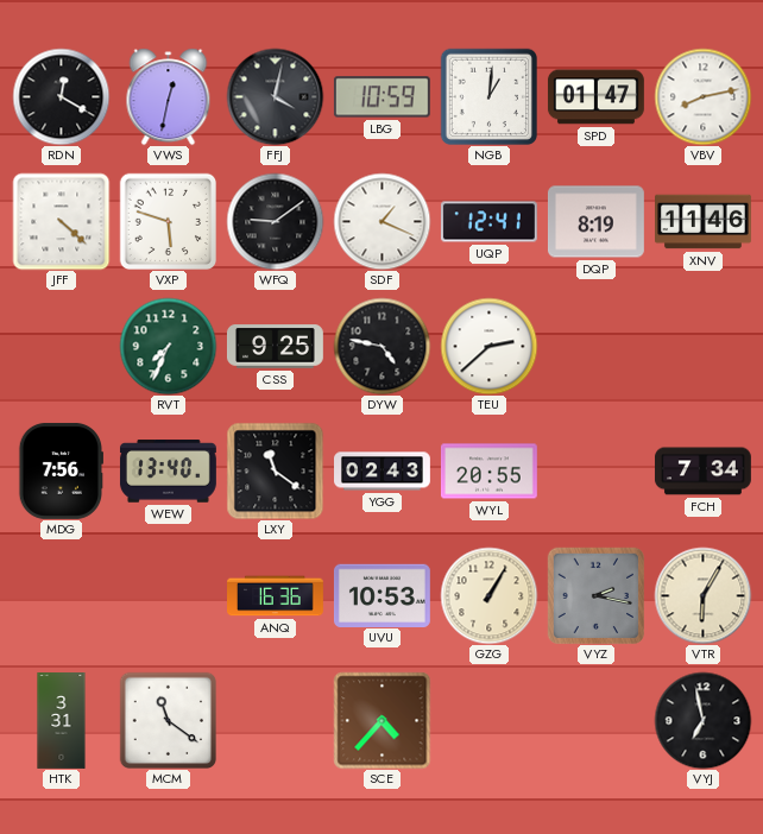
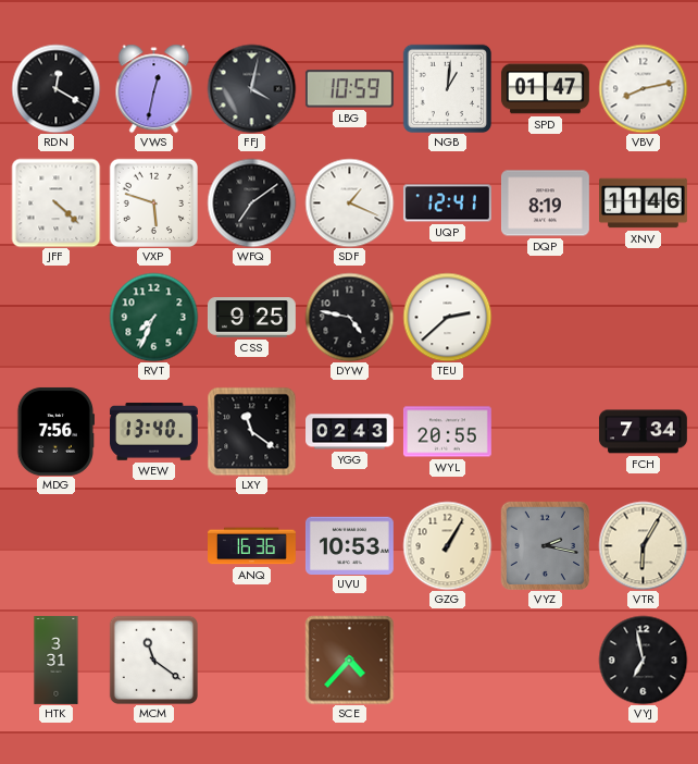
WFQ: 9:09 -> 7:09
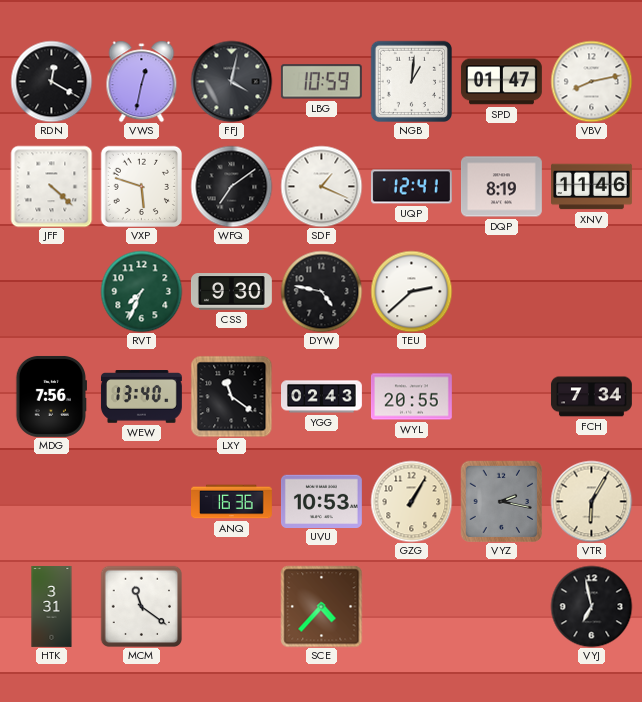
CSS: 9:25 -> 9:30
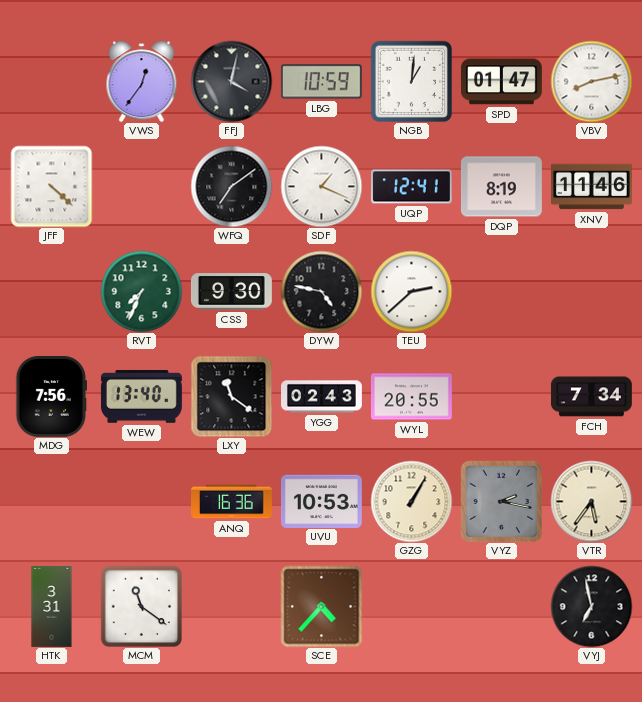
RDN: 12:20 -> none
VWS: 12:32 -> 12:36
VXP: 5:48 -> none
VTR: 6:05 -> 5:36
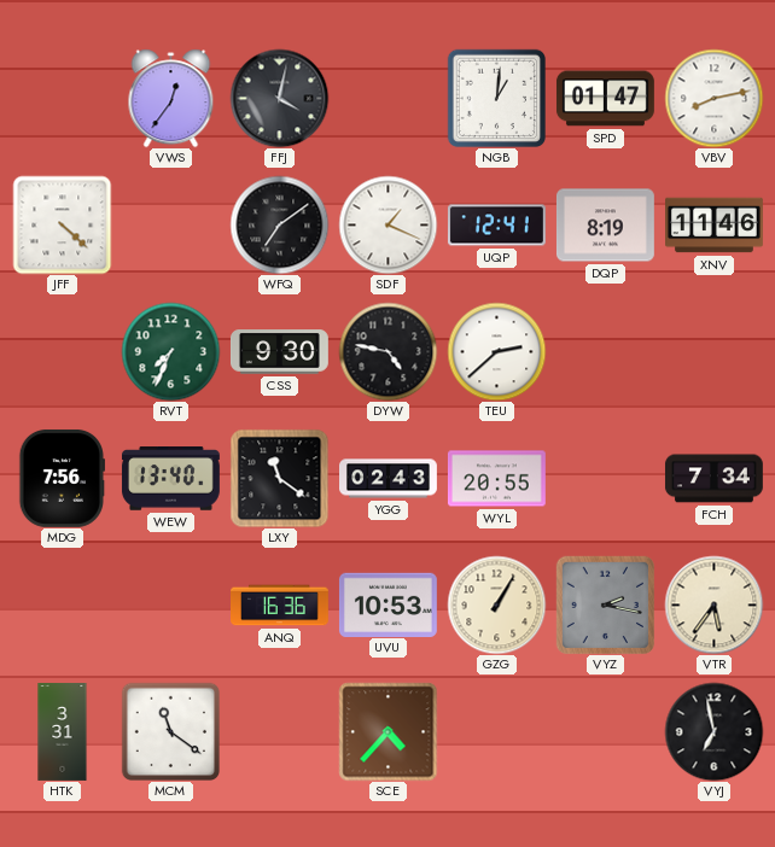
LBG: 10:59 -> none
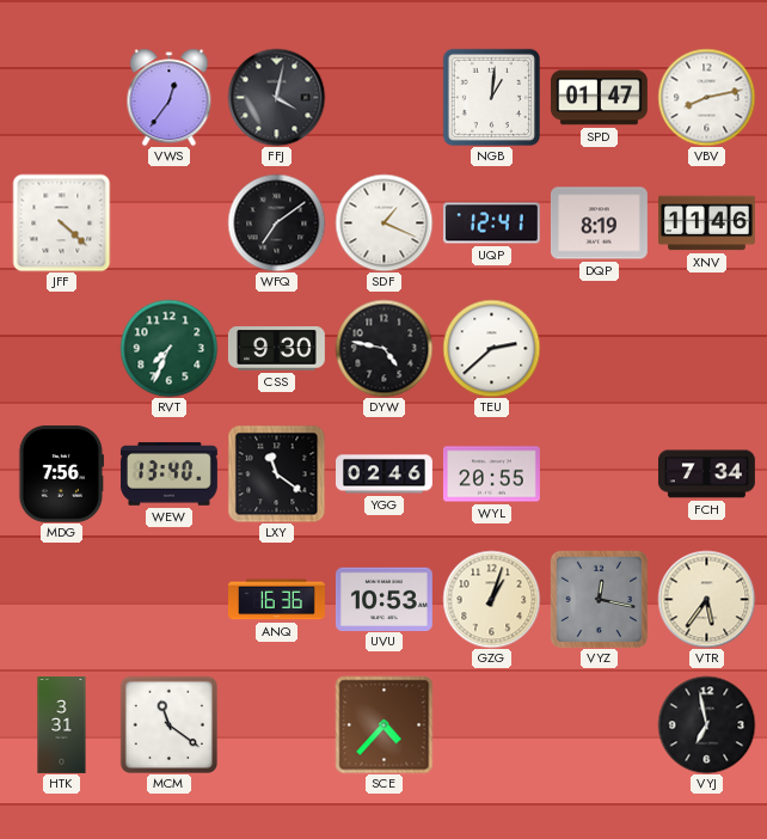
YGG: 02:43 -> 02:46
GZG: 1:05 -> 1:03
VYZ: 2:17 -> 12:17
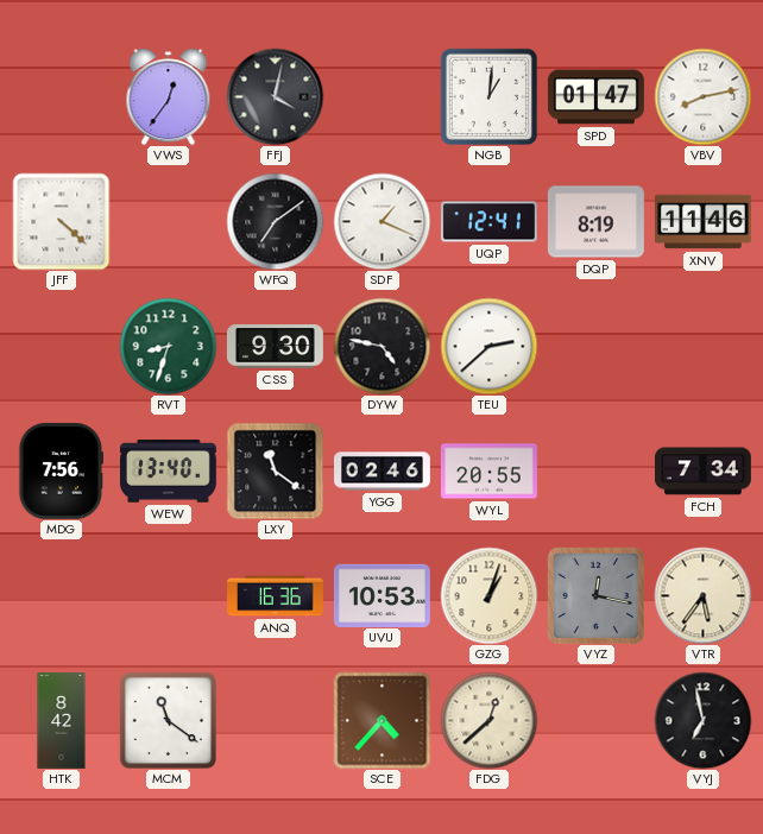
RVT: 7:34 -> 8:33
HTK: 3:31 -> 8:42
FDG: none -> 12:38
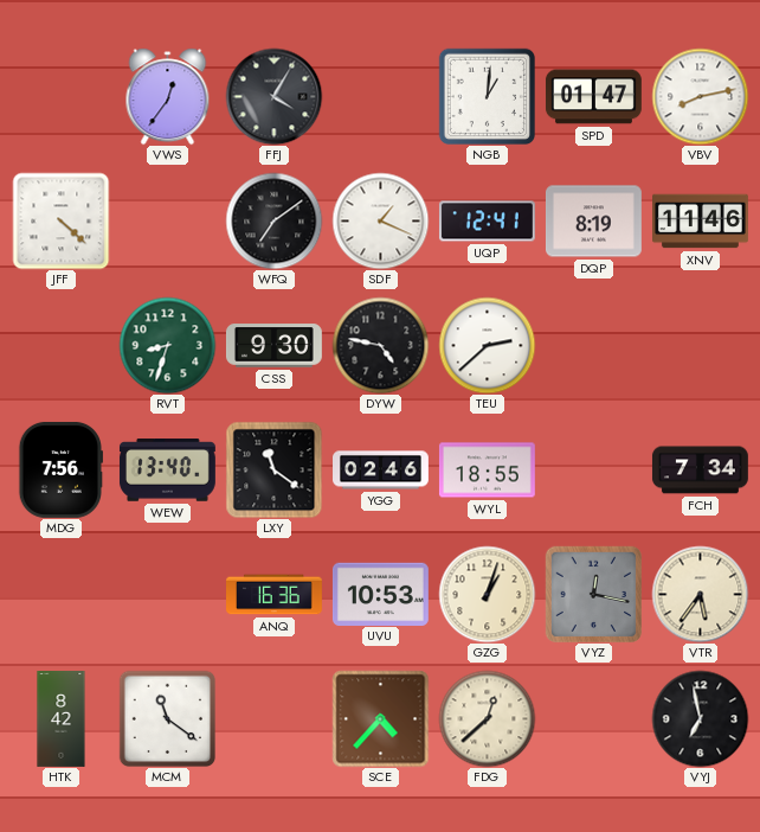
FFJ: 4:02 -> 4:05
WYL: 20:55 -> 18:55
